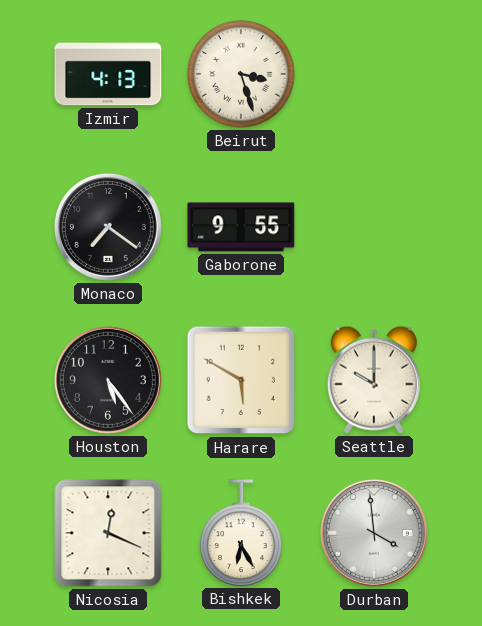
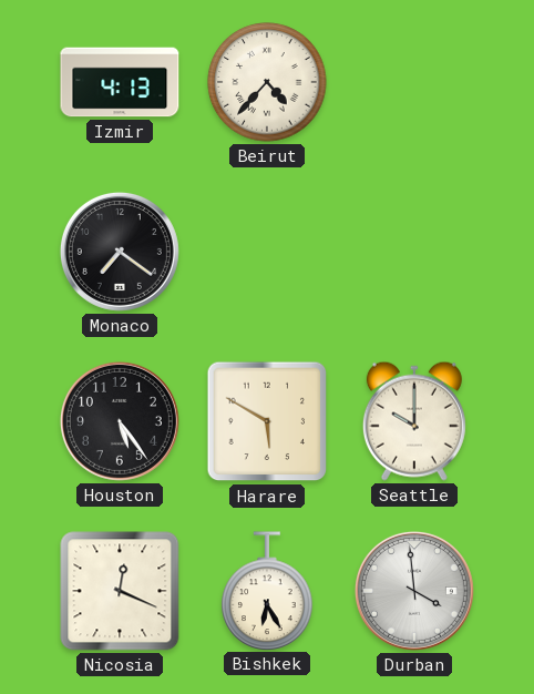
Beirut: 3:27 -> 4:37
Gaborone: 9:55 -> none
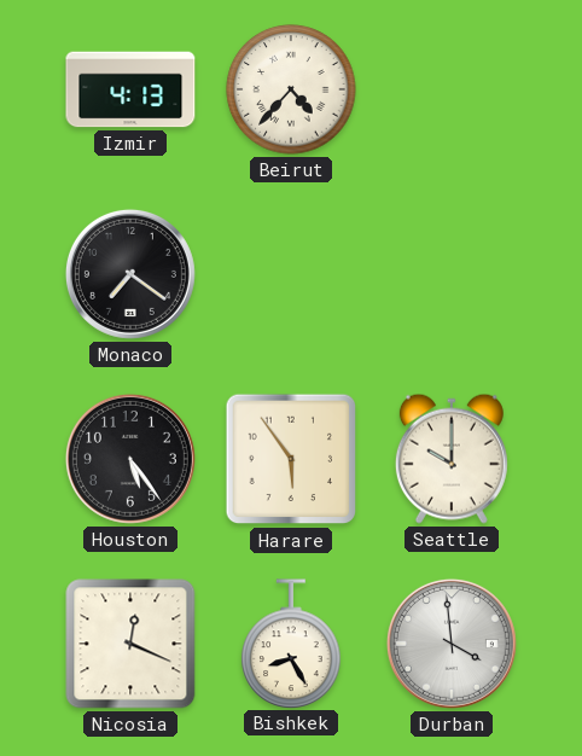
Harare: 5:50 -> 5:54
Bishkek: 6:25 -> 8:25
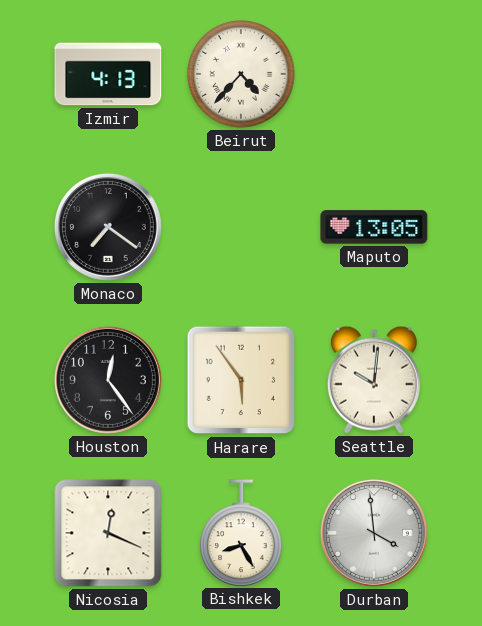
Maputo: none -> 13:05
Houston: 5:24 -> 12:24
Seattle: 10:00 -> 10:01
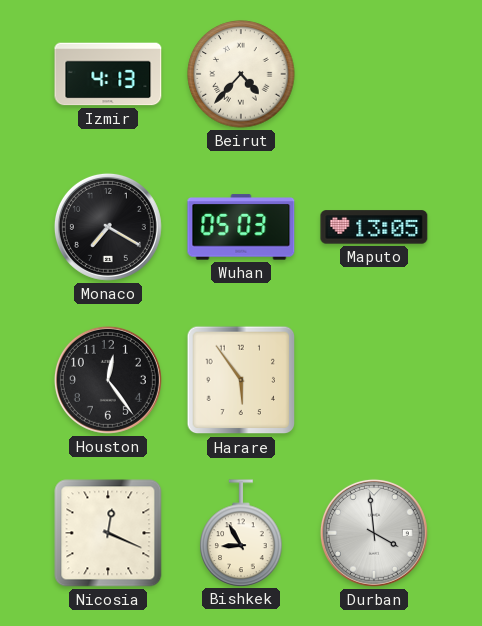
Monaco: 7:21 -> 7:20
Wuhan: none -> 05:03
Seattle: 10:01 -> none
Bishkek: 8:25 -> 8:55
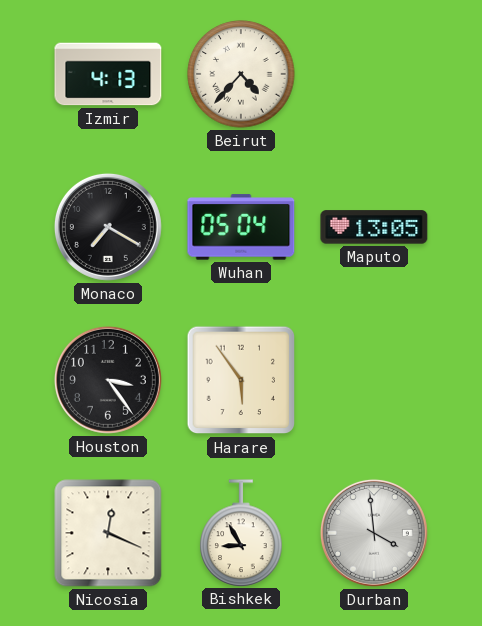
Wuhan: 05:03 -> 05:04
Houston: 12:24 -> 3:24
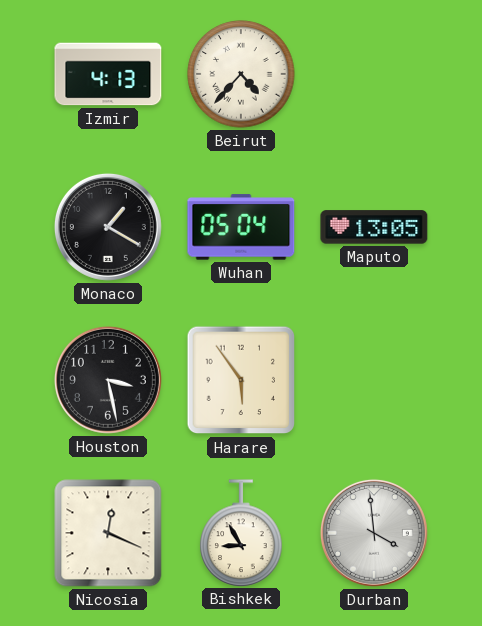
Monaco: 7:20 -> 1:20
Houston: 3:24 -> 3:28
